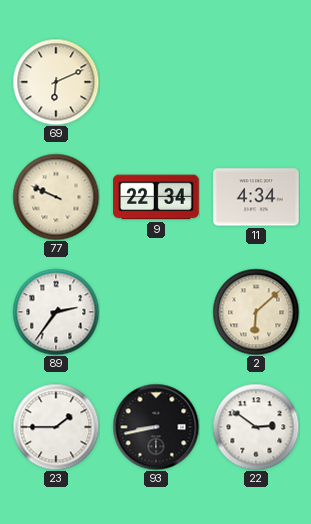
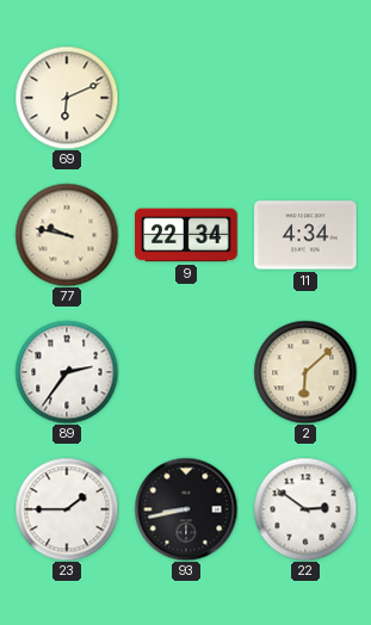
77: 9:49 -> 9:47
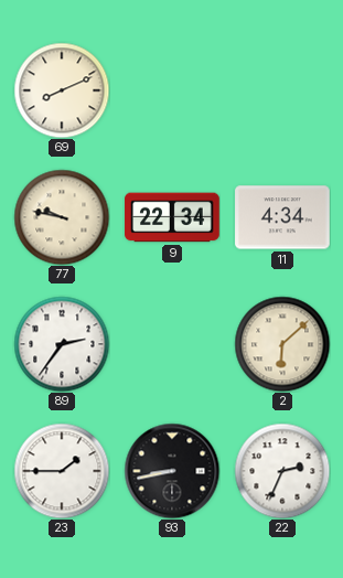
69: 6:11 -> 8:11
22: 2:51 -> 2:34
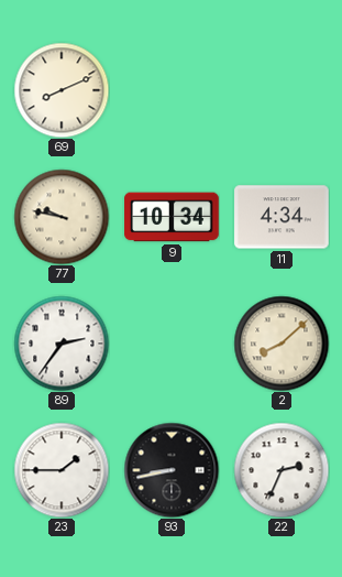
9: 22:34 -> 10:34
2: 6:08 -> 8:08
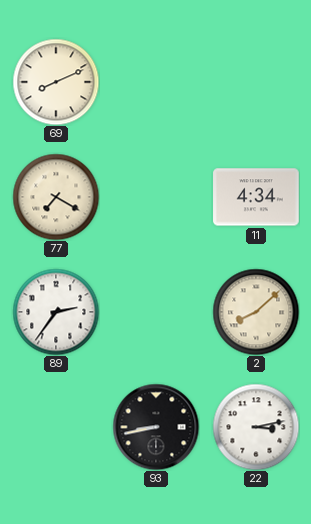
77: 9:47 -> 7:20
9: 10:34 -> none
23: 1:45 -> none
22: 2:34 -> 3:13
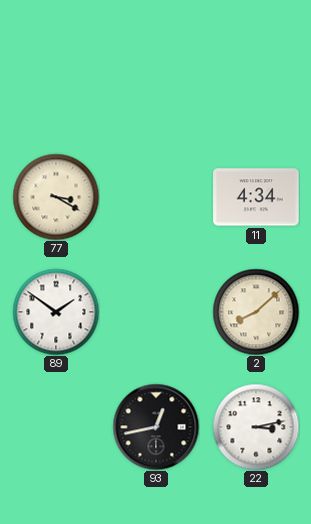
69: 8:11 -> none
77: 7:20 -> 3:20
89: 2:36 -> 1:51
93: 8:43 -> 12:43
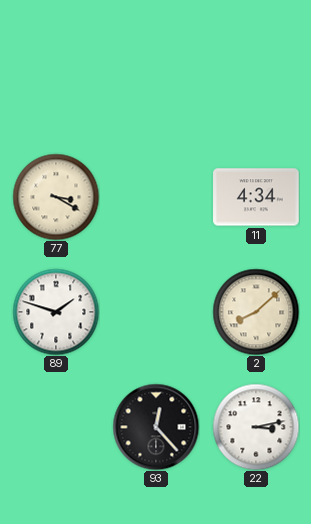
89: 1:51 -> 1:48
93: 12:43 -> 12:23
